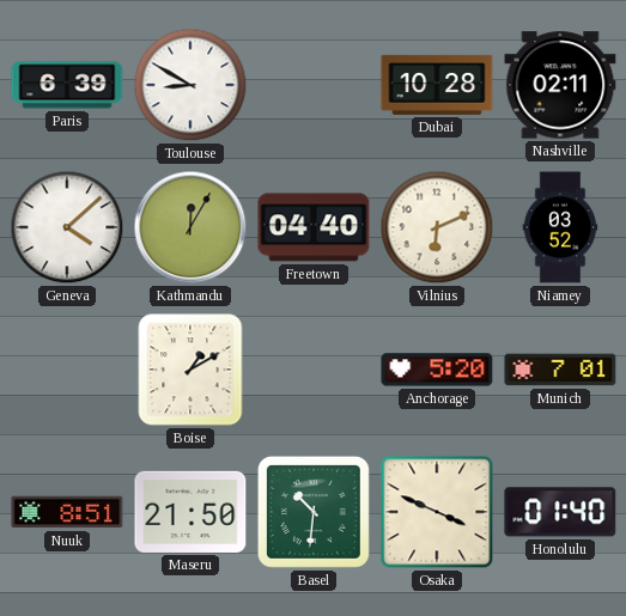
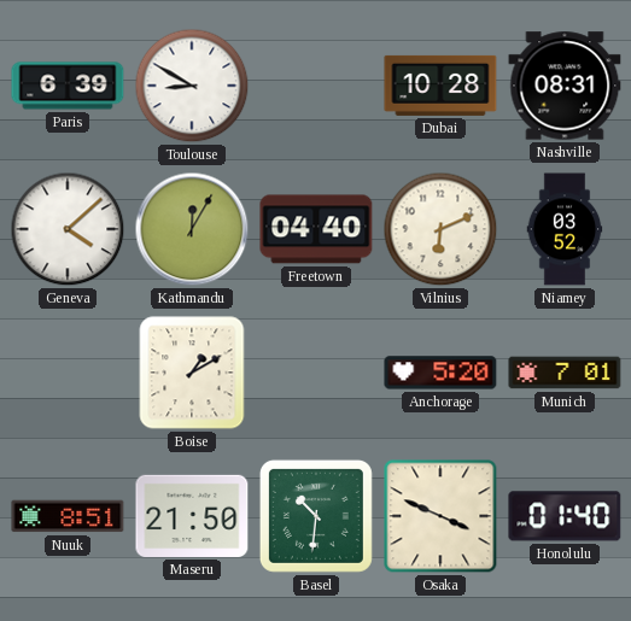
Nashville: 02:11 -> 08:31
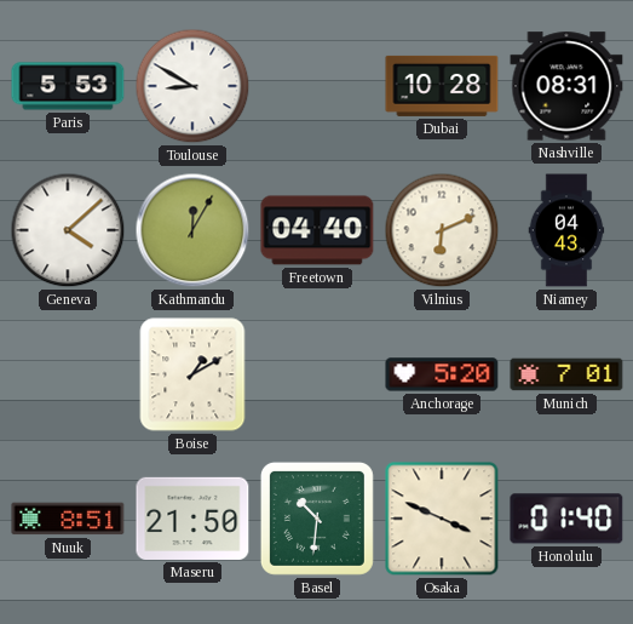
Paris: 6:39 -> 5:53
Niamey: 03:52 -> 04:43
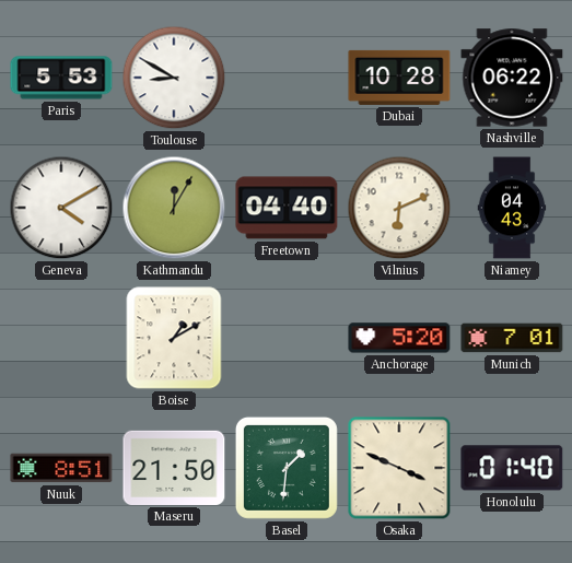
Nashville: 08:31 -> 06:22
Geneva: 4:08 -> 4:10
Basel: 10:31 -> 1:31
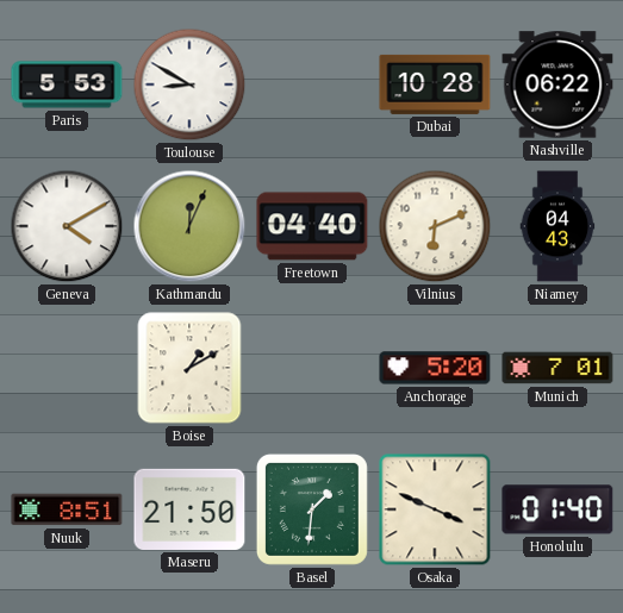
Kathmandu: 12:05 -> 12:04
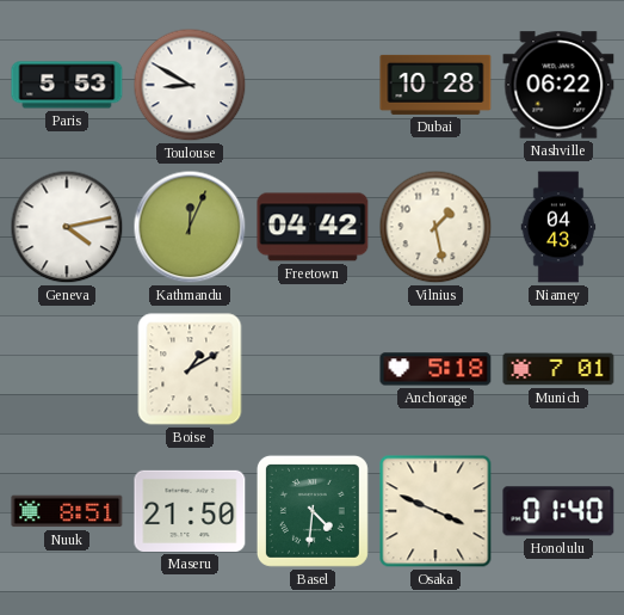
Geneva: 4:10 -> 4:13
Freetown: 04:40 -> 04:42
Vilnius: 6:11 -> 1:28
Anchorage: 5:20 -> 5:18
Basel: 1:31 -> 4:31
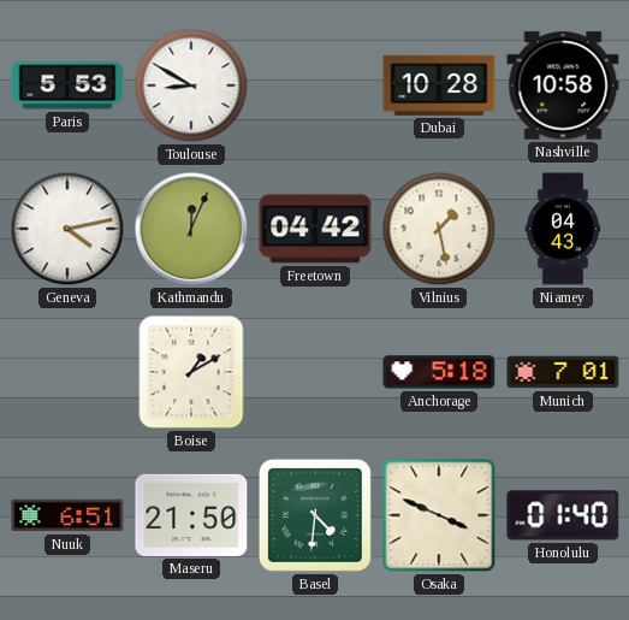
Nashville: 06:22 -> 10:58
Nuuk: 8:51 -> 6:51
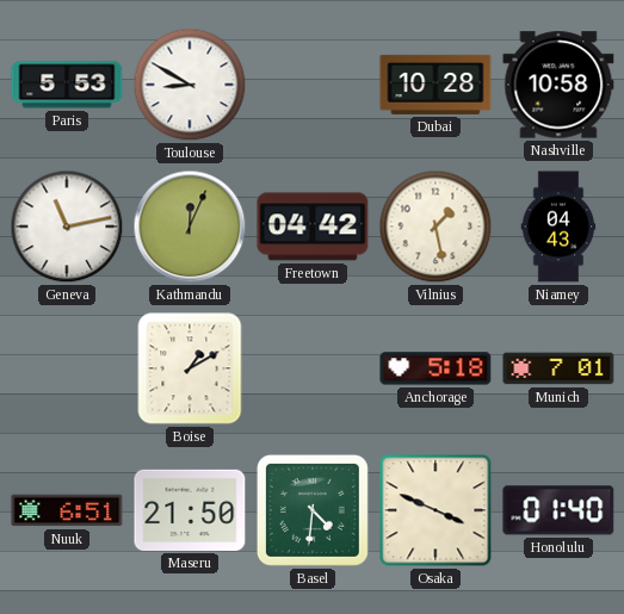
Geneva: 4:13 -> 11:13
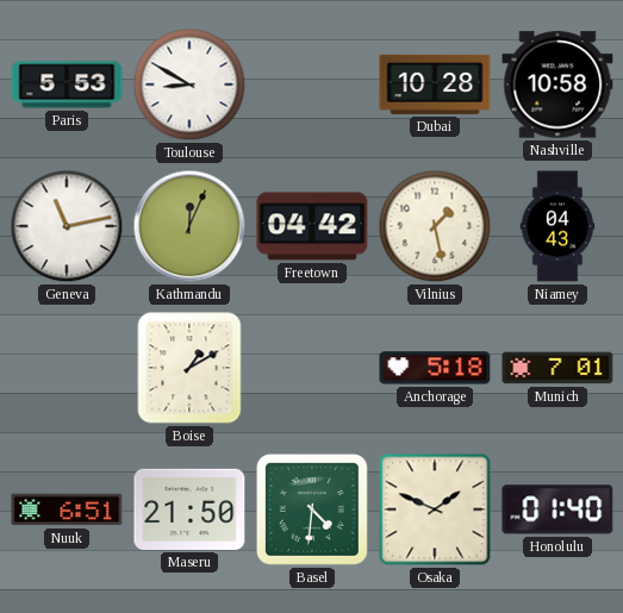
Osaka: 3:49 -> 1:49
